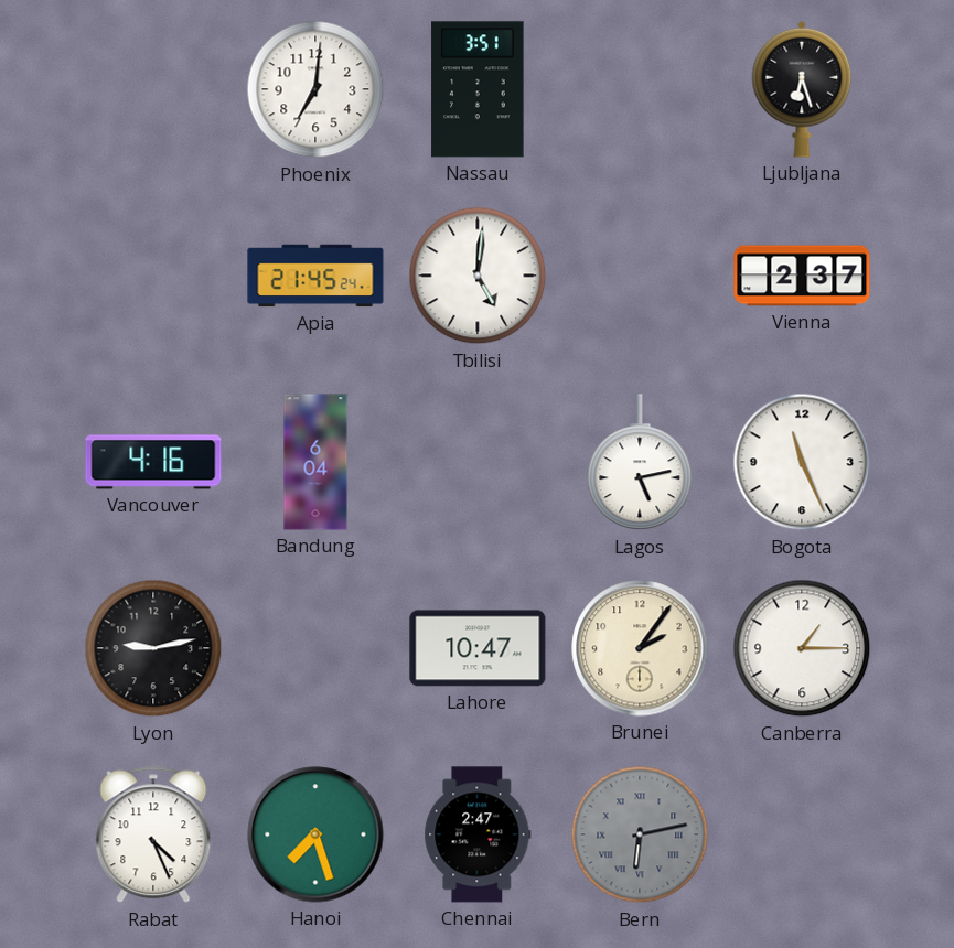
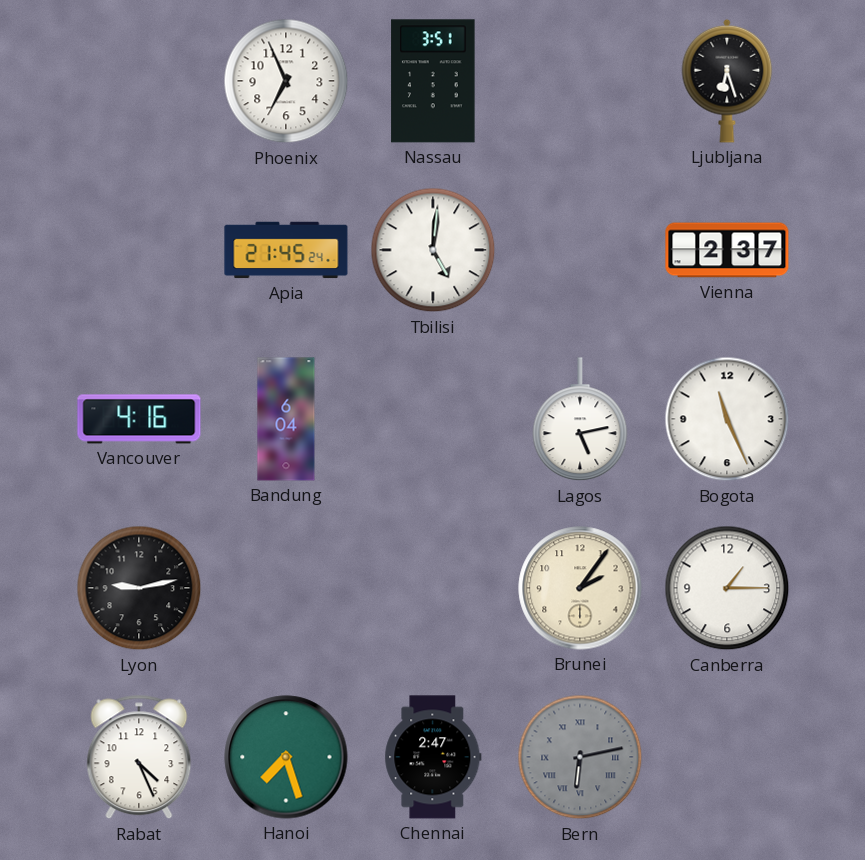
Phoenix: 7:01 -> 6:56
Lahore: 10:47 -> none
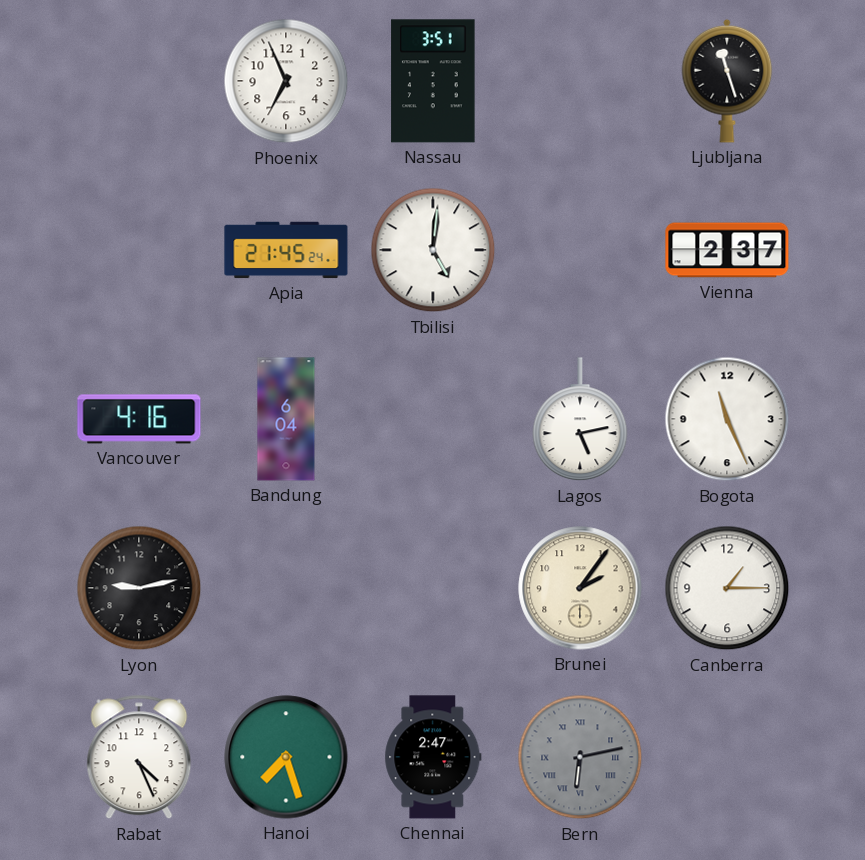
Ljubljana: 6:27 -> 11:27
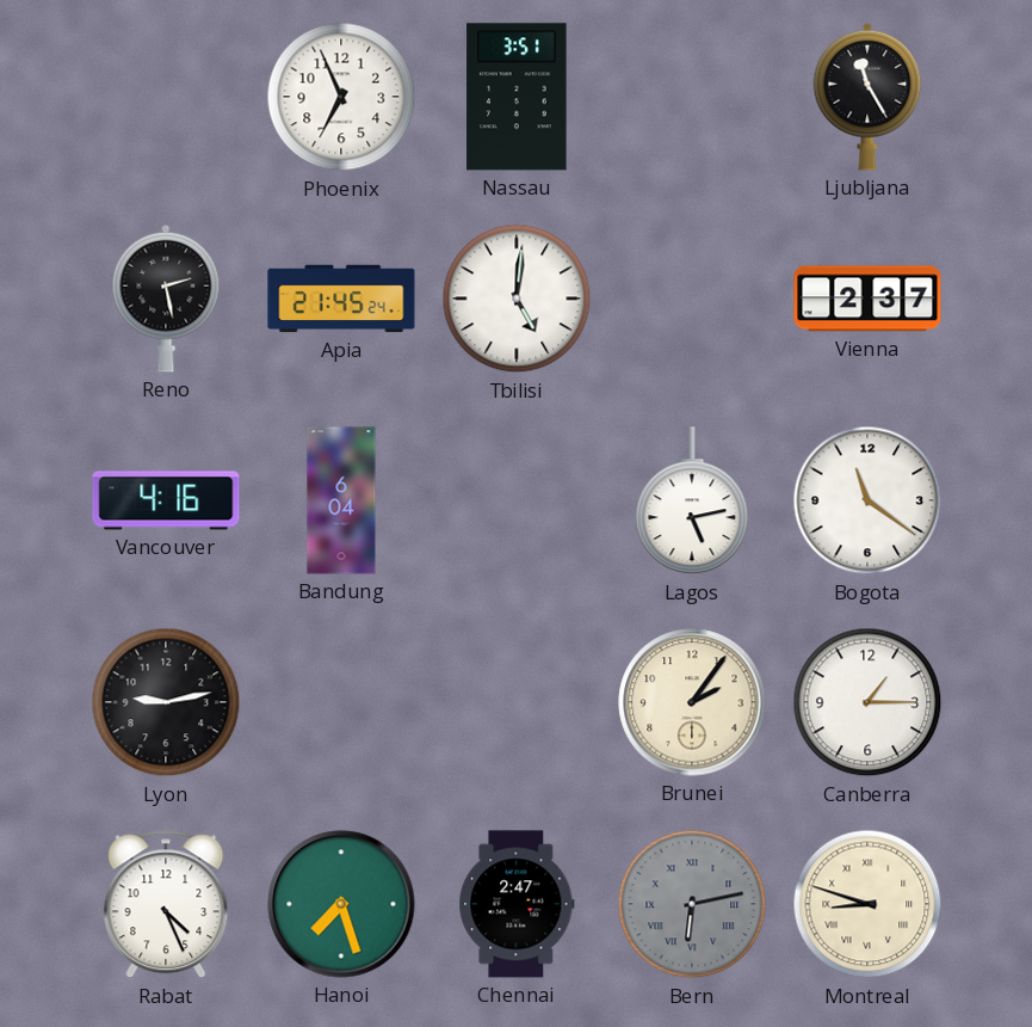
Ljubljana: 11:27 -> 11:25
Reno: none -> 2:28
Bogota: 11:26 -> 11:21
Montreal: none -> 8:48
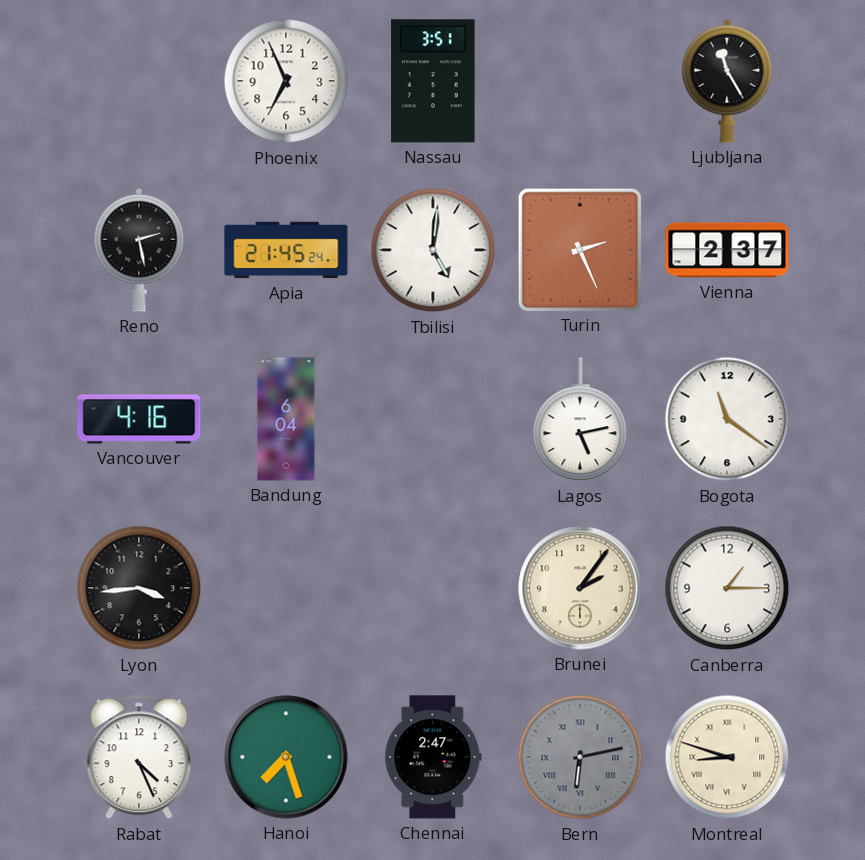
Turin: none -> 2:26
Lyon: 9:13 -> 3:44
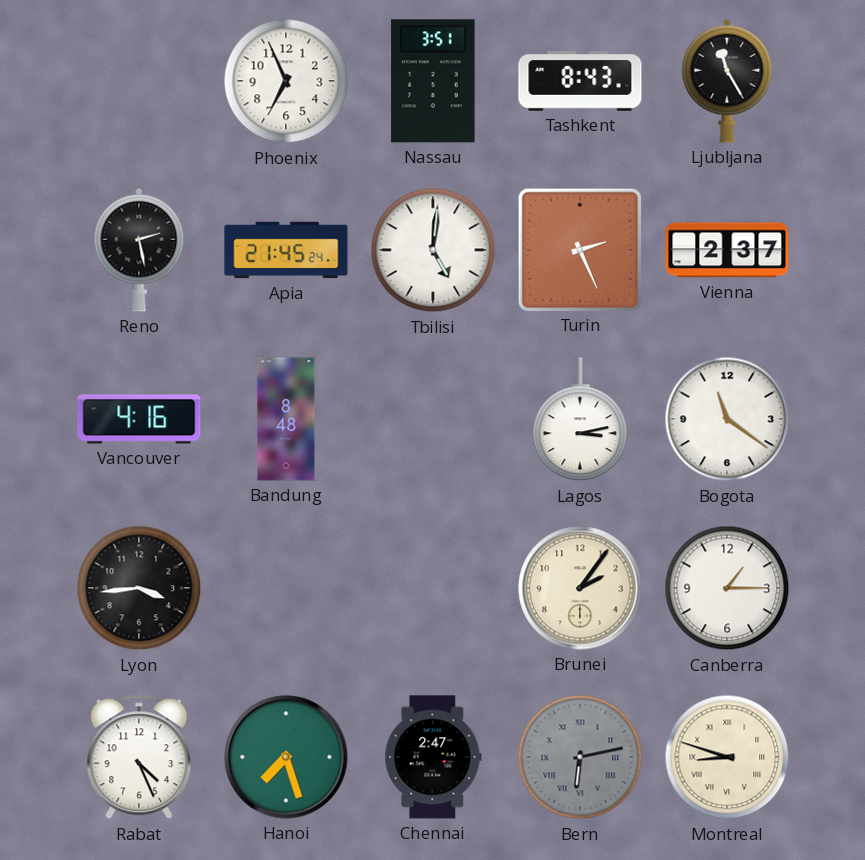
Tashkent: none -> 8:43
Bandung: 6:04 -> 8:48
Lagos: 5:13 -> 3:13
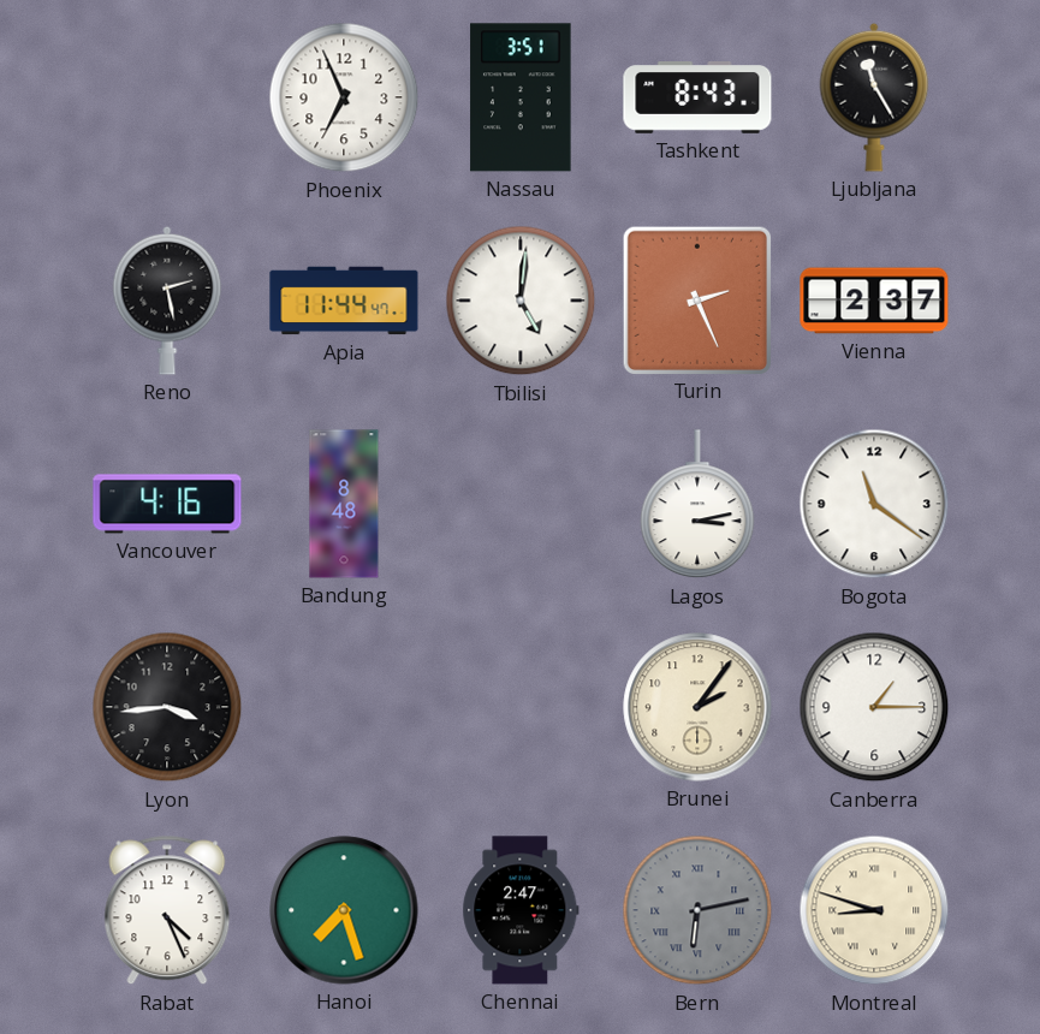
Apia: 21:45 -> 11:44
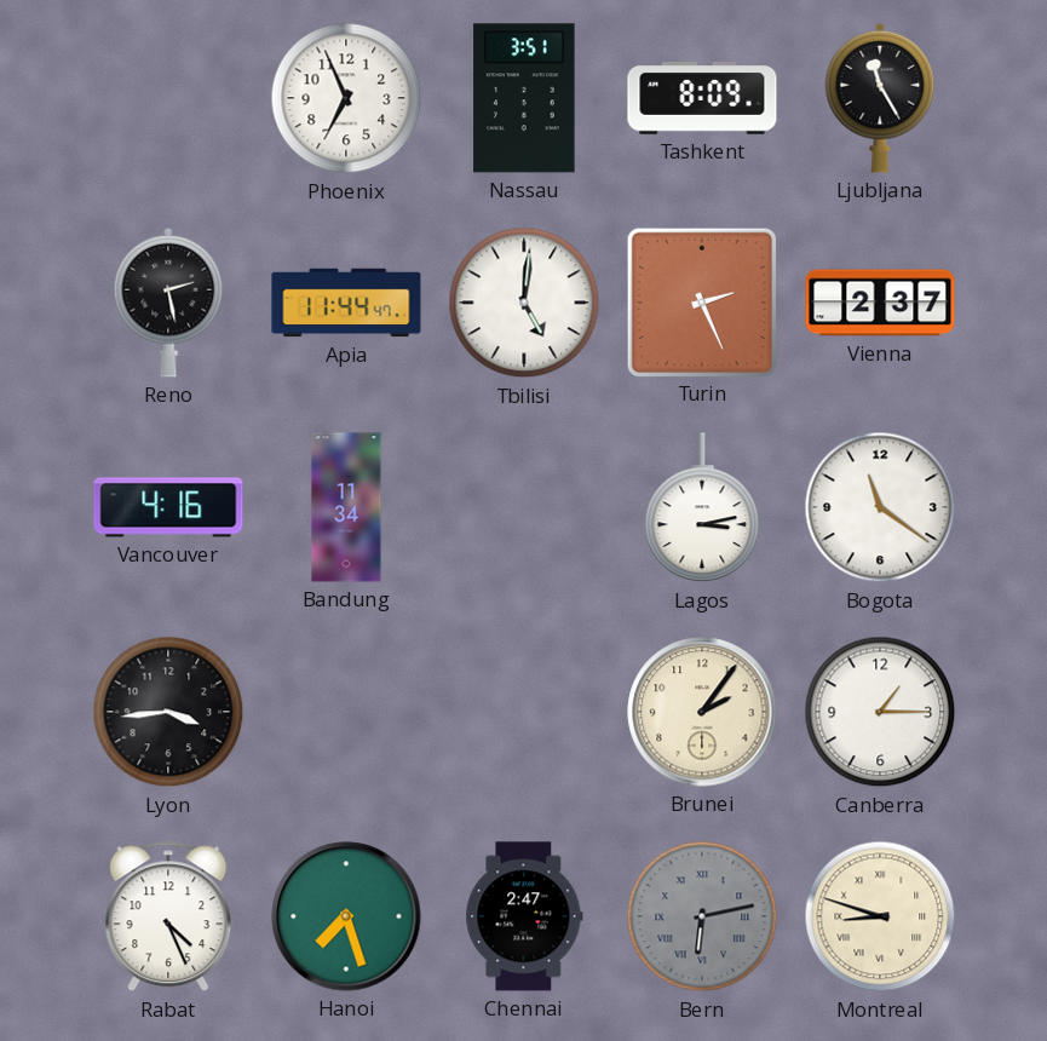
Tashkent: 8:43 -> 8:09
Bandung: 8:48 -> 11:34
